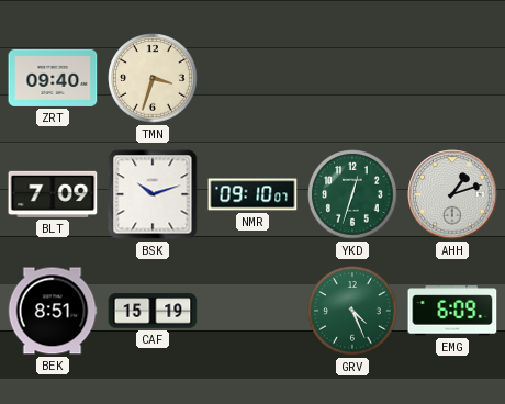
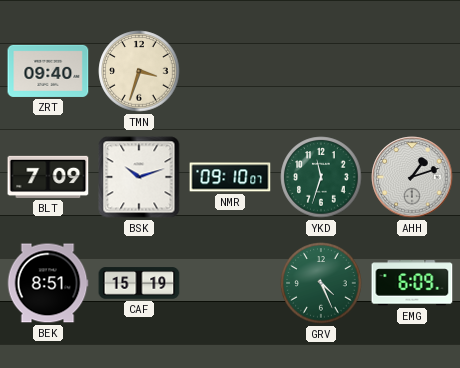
YKD: 12:33 -> 11:33
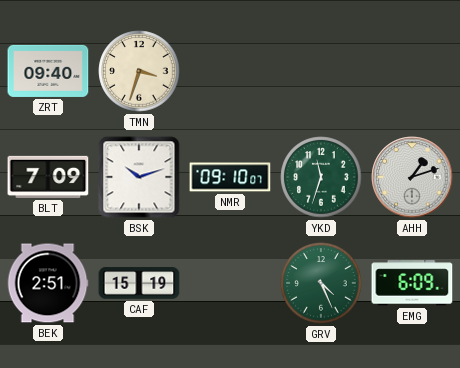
BEK: 8:51 -> 2:51
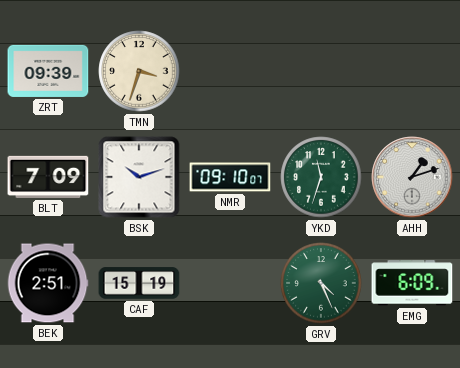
ZRT: 09:40 -> 09:39
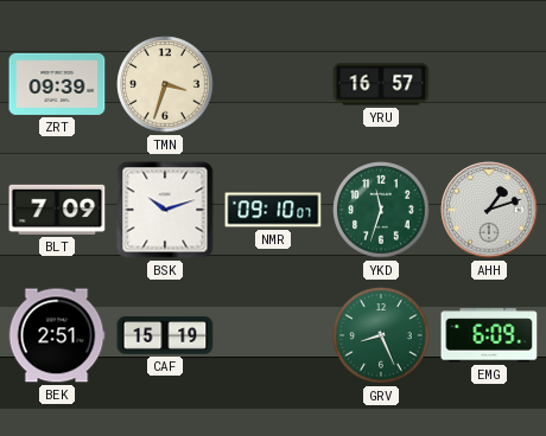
YRU: none -> 16:57
GRV: 4:26 -> 8:26
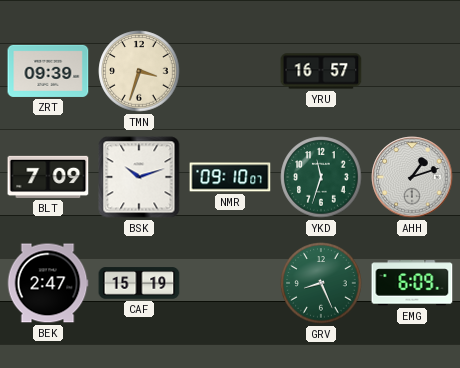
BEK: 2:51 -> 2:47
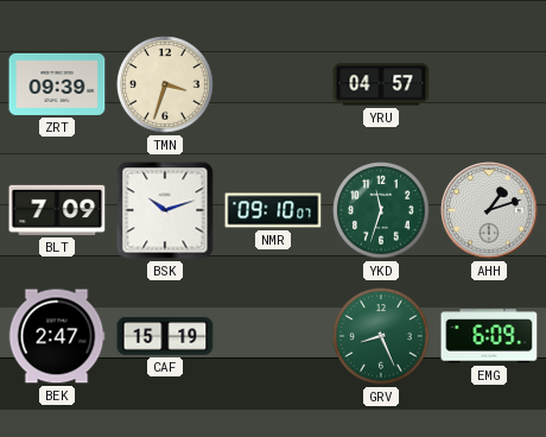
YRU: 16:57 -> 04:57
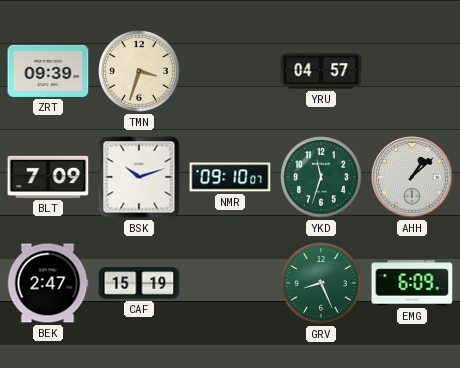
AHH: 1:12 -> 1:08
